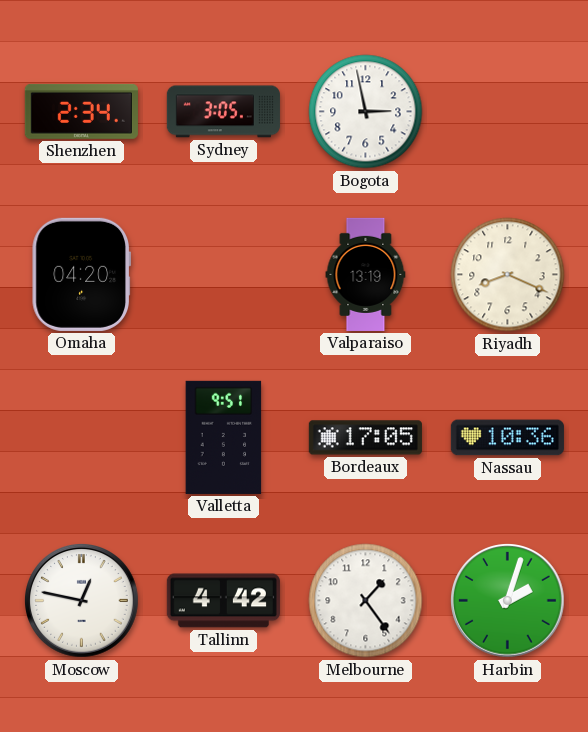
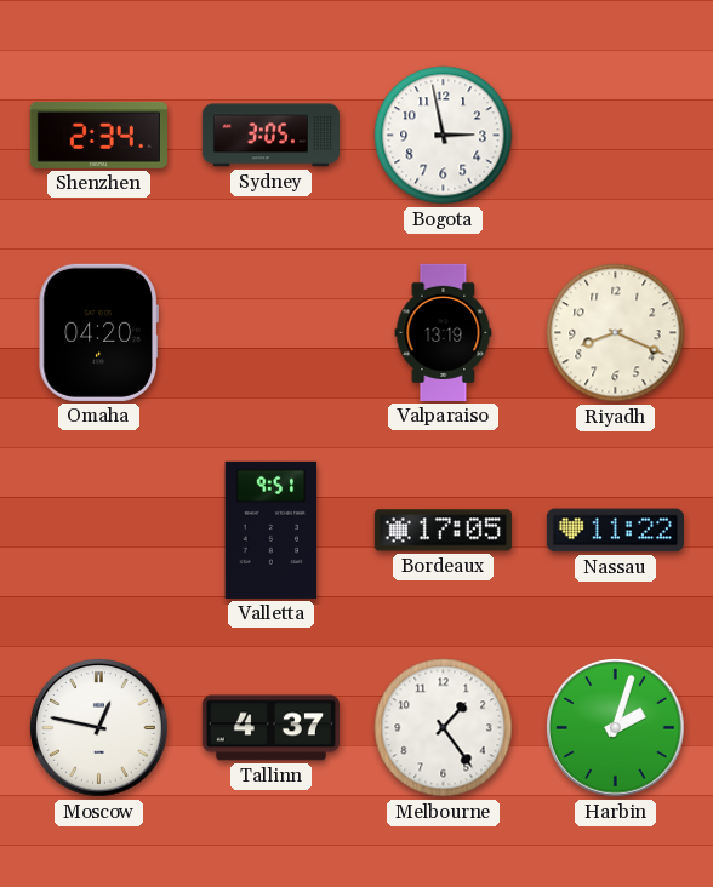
Nassau: 10:36 -> 11:22
Tallinn: 4:42 -> 4:37
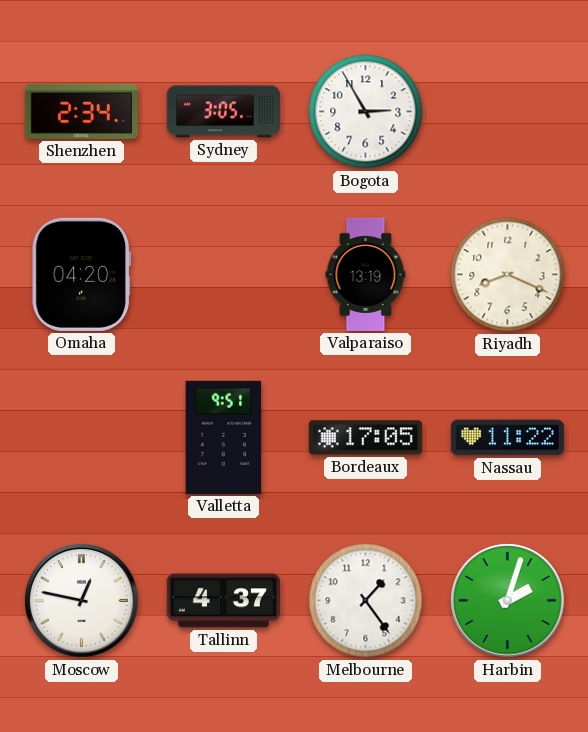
Bogota: 2:58 -> 2:55
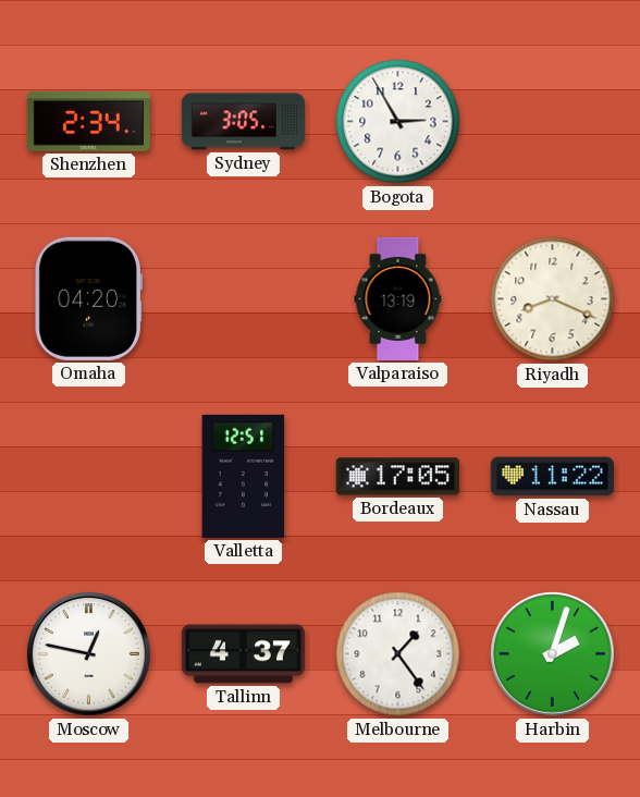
Valletta: 9:51 -> 12:51
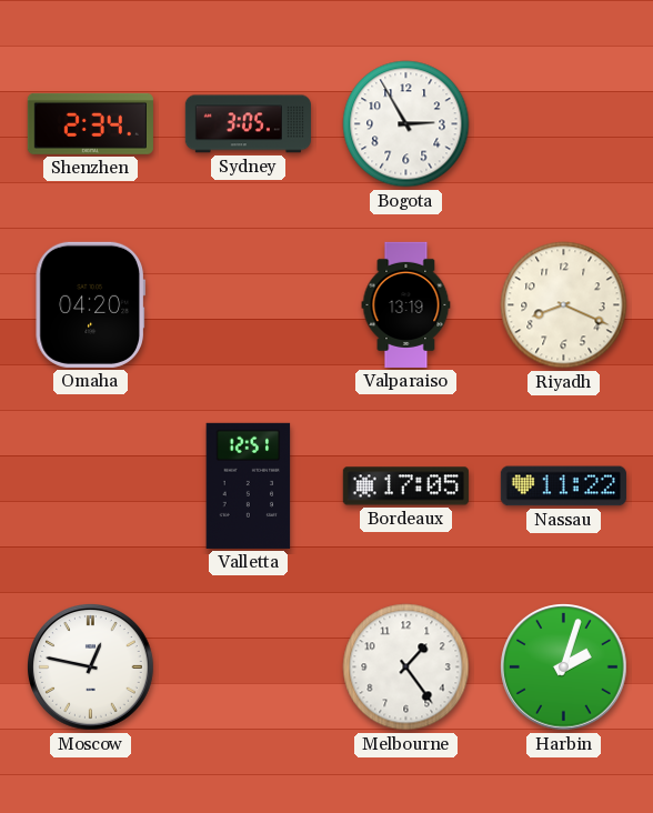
Tallinn: 4:37 -> none
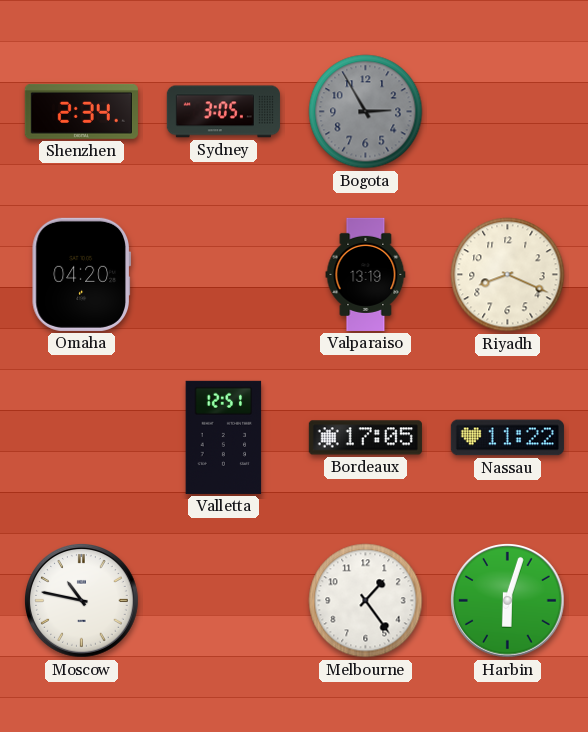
Bogota dial: white -> grey
Moscow: 12:47 -> 10:47
Harbin: 2:03 -> 6:03
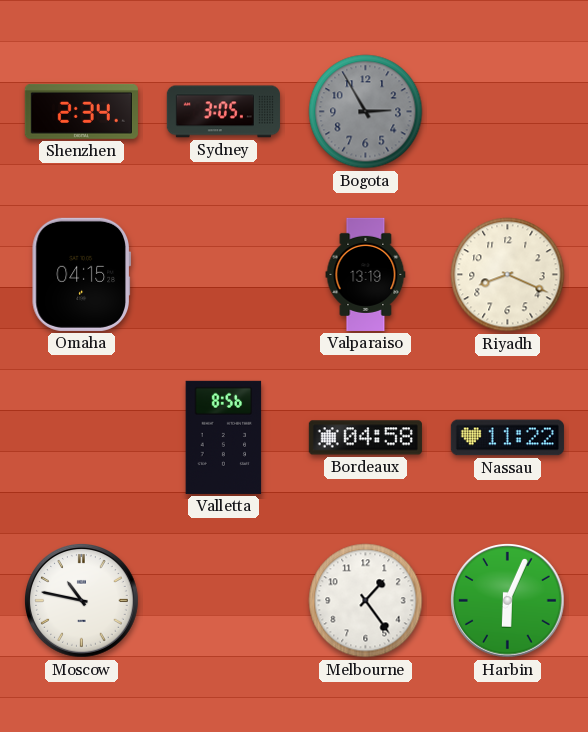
Omaha: 04:20 -> 04:15
Valletta: 12:51 -> 8:56
Bordeaux: 17:05 -> 04:58
Harbin: 6:03 -> 6:04
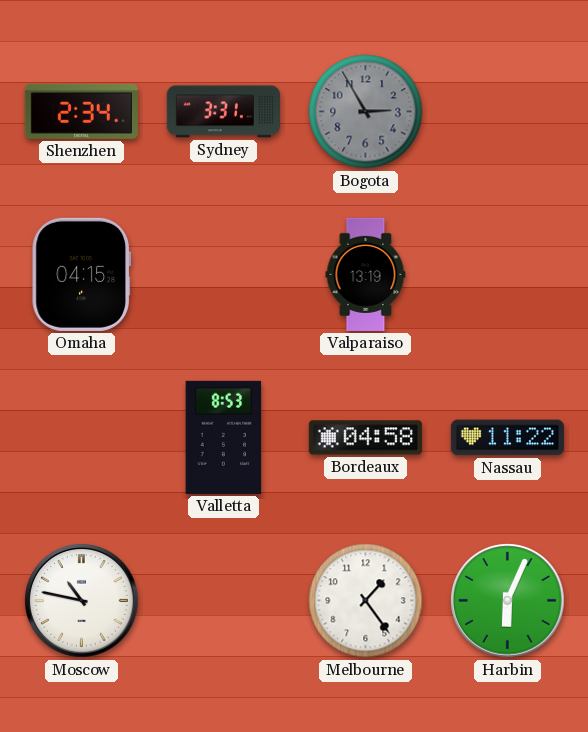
Sydney: 3:05 -> 3:31
Riyadh: 8:19 -> none
Valletta: 8:56 -> 8:53
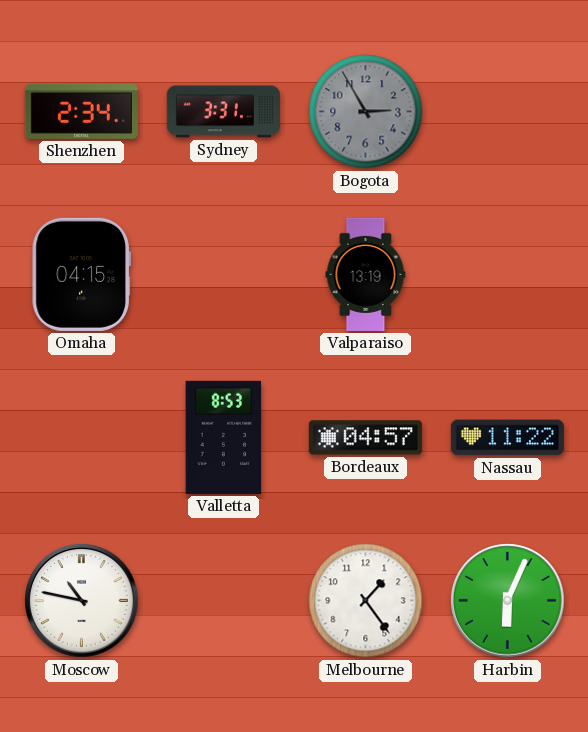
Bordeaux: 04:58 -> 04:57
